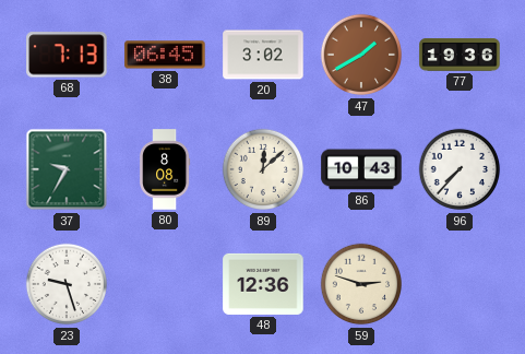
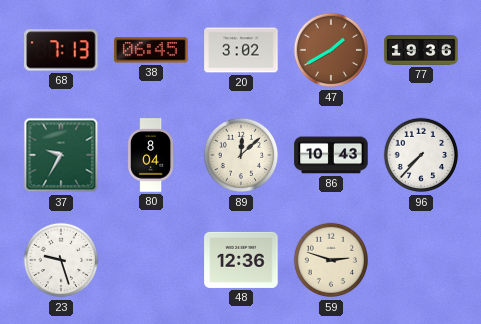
80: 8:08 -> 8:04
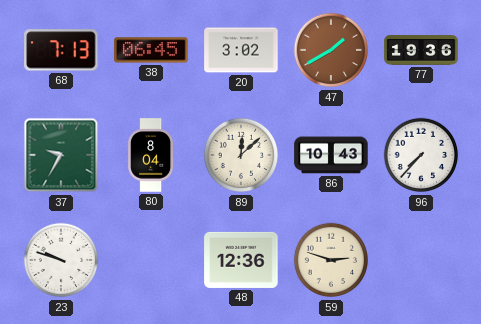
23: 9:27 -> 9:48
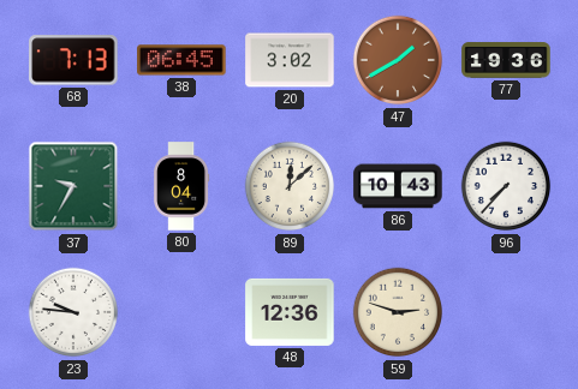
23: 9:48 -> 9:46
